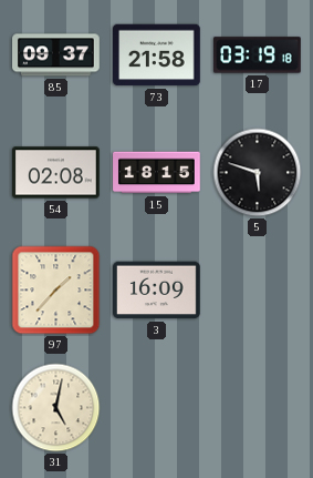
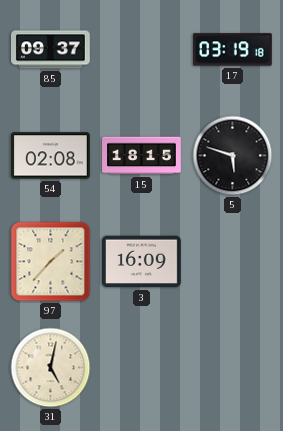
73: 21:58 -> none
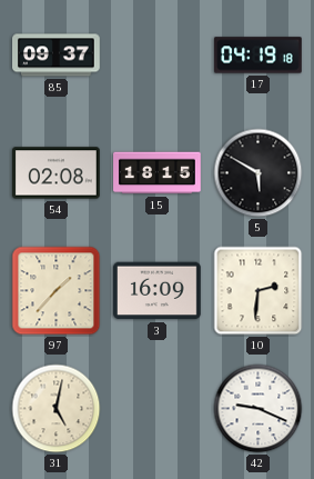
17: 03:19 -> 04:19
5: 5:48 -> 5:50
10: none -> 2:31
42: none -> 9:19
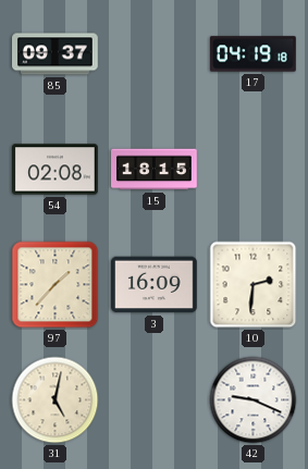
5: 5:50 -> none
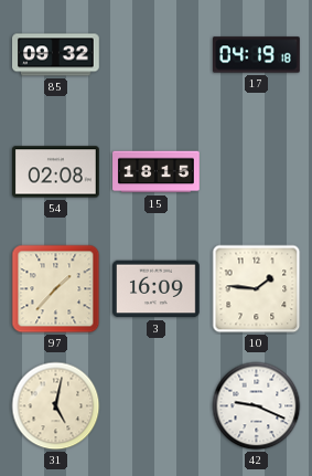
85: 09:37 -> 09:32
10: 2:31 -> 1:46
